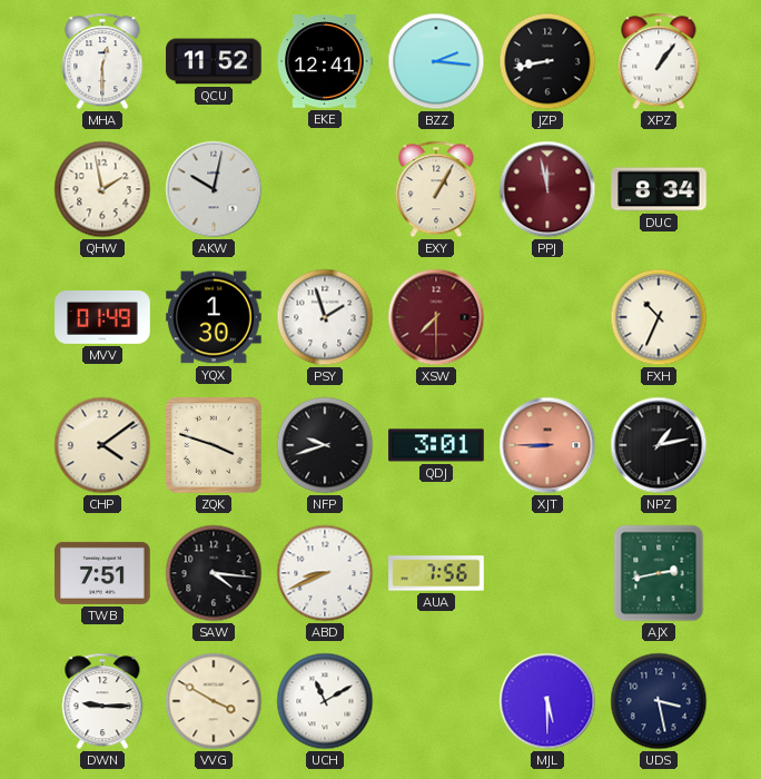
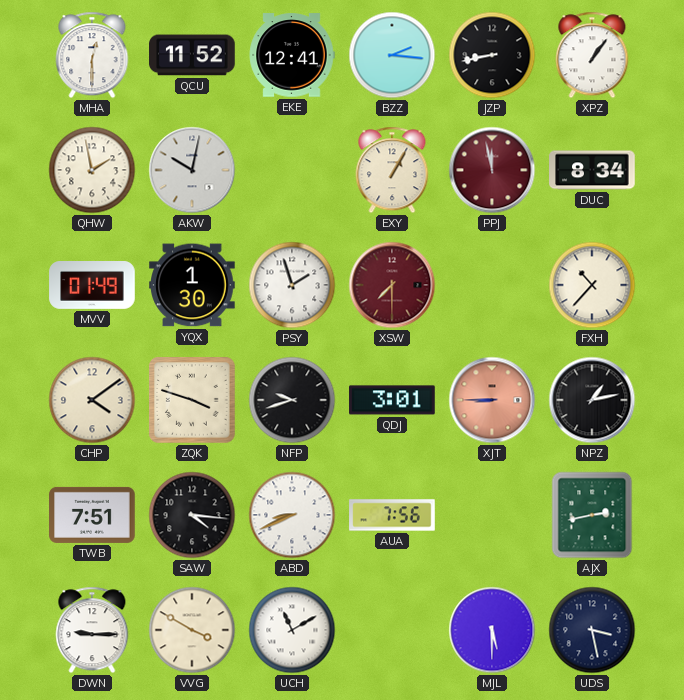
FXH: 10:34 -> 10:37
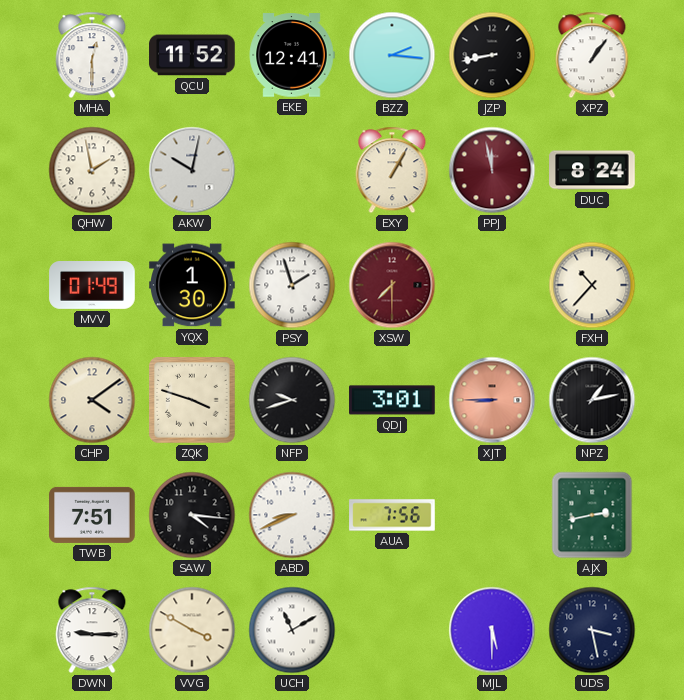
DUC: 8:34 -> 8:24
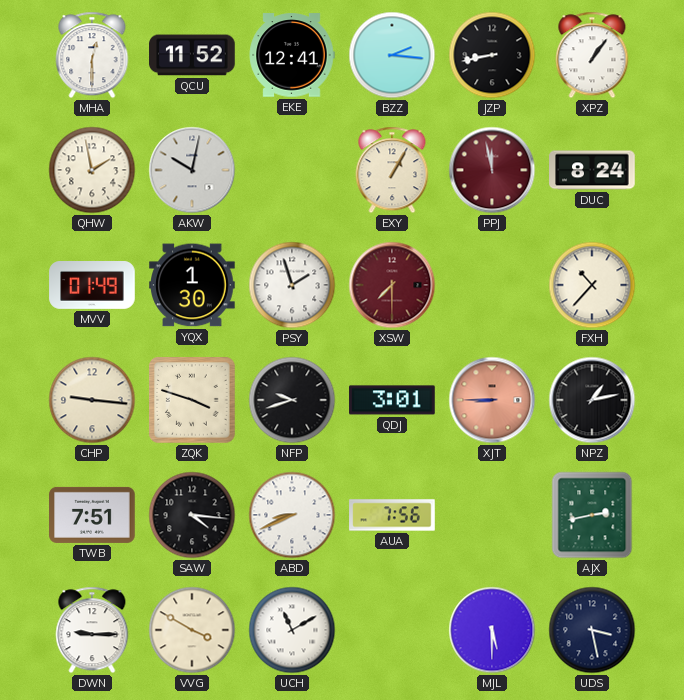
CHP: 4:09 -> 9:16
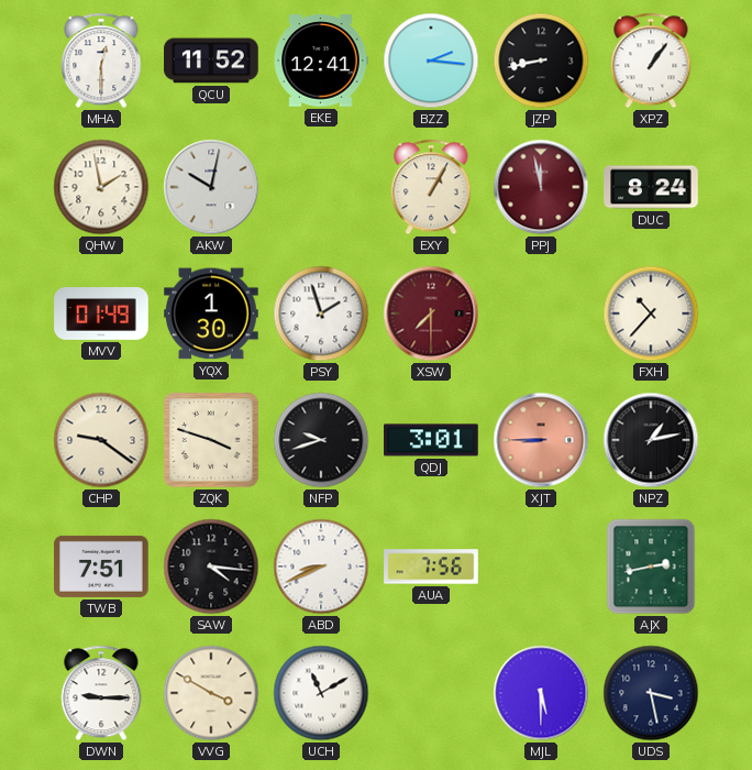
CHP: 9:16 -> 9:21
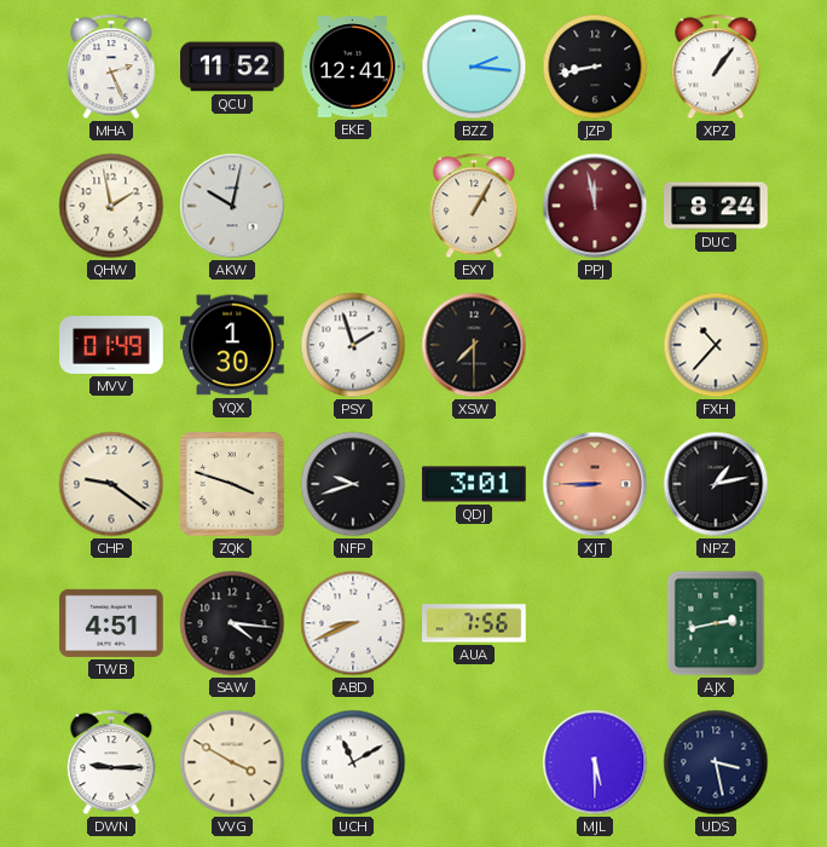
MHA: 12:30 -> 2:26
XSW dial: burgundy -> black
TWB: 7:51 -> 4:51
